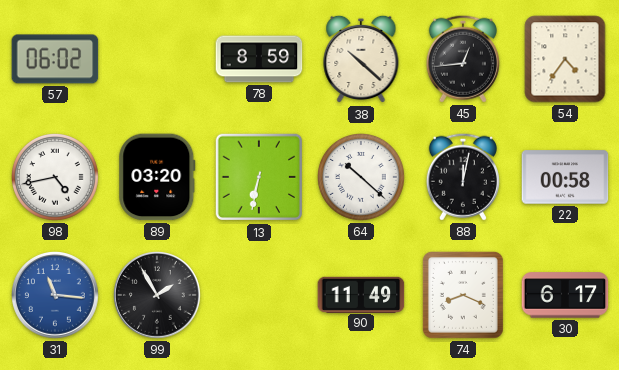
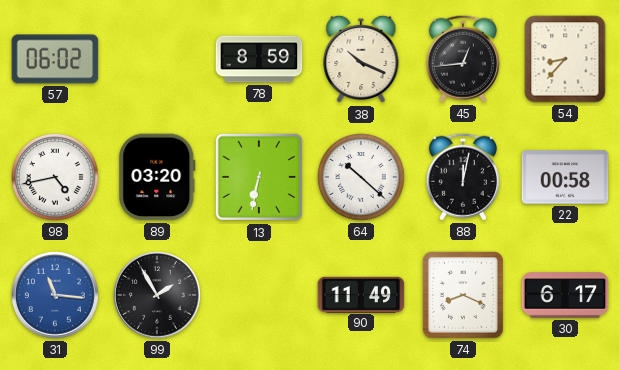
38: 10:22 -> 10:19
54: 4:36 -> 8:37
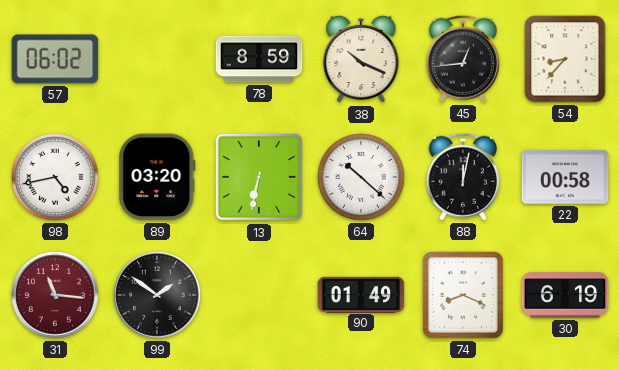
31 dial: blue -> burgundy
99: 1:55 -> 1:51
90: 11:49 -> 01:49
30: 6:17 -> 6:19
